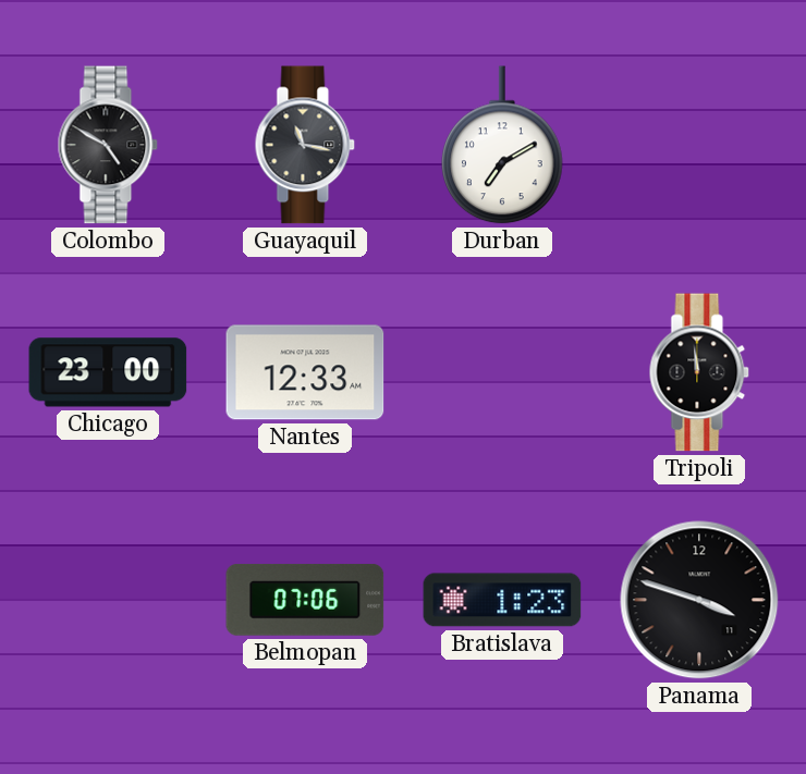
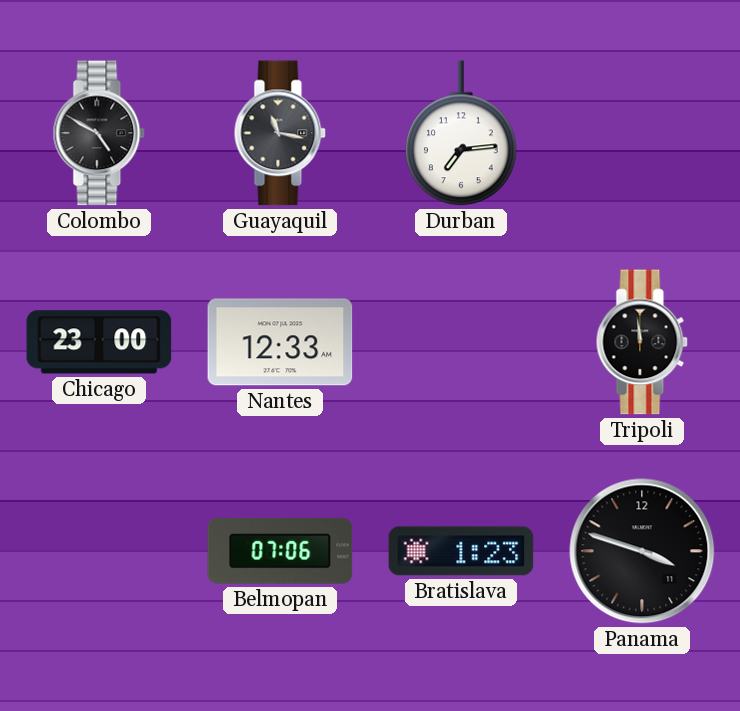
Durban: 7:10 -> 7:14
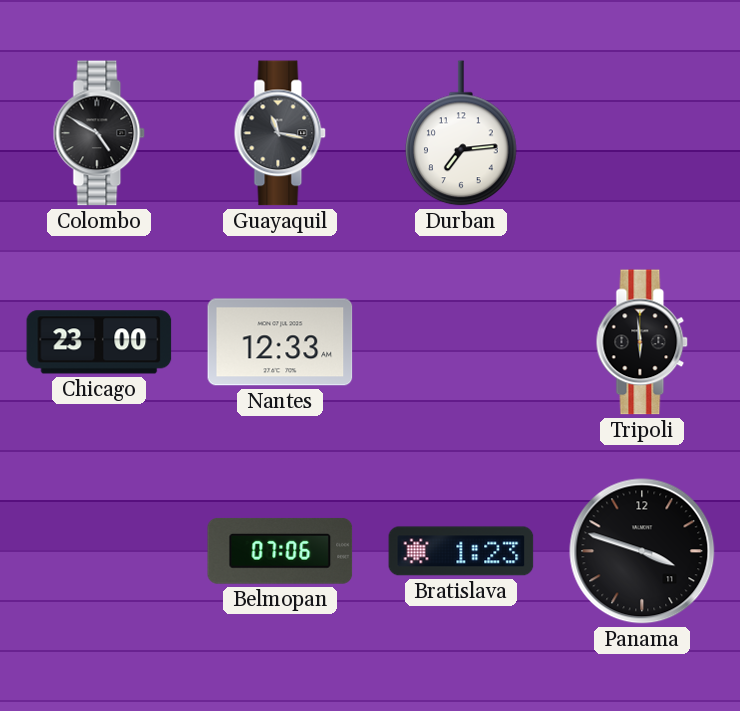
Tripoli: 11:59 -> 5:59
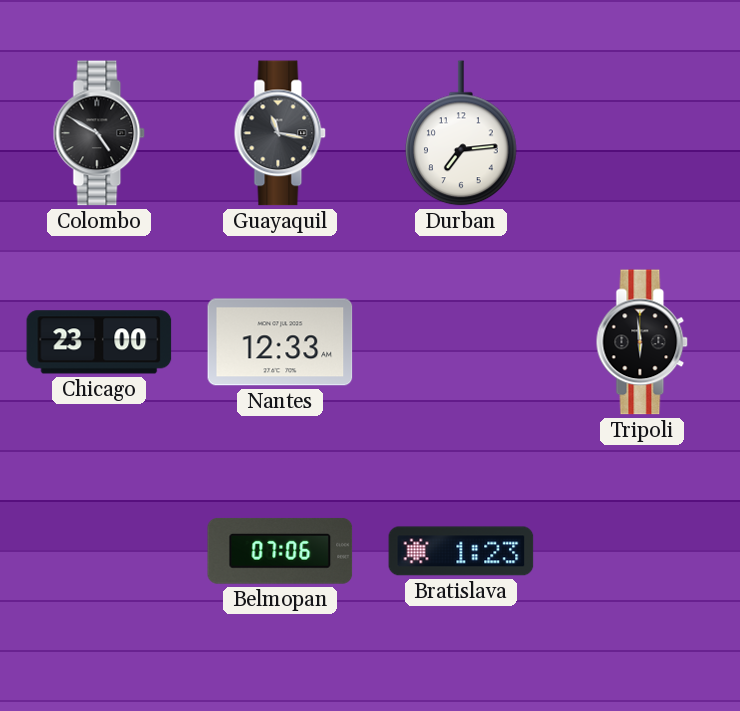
Panama: 3:48 -> none
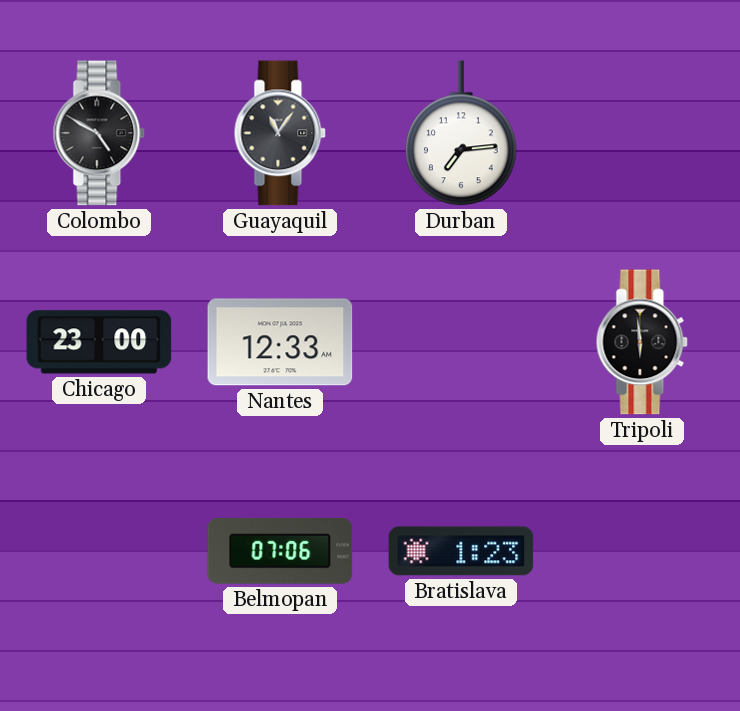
Guayaquil: 11:17 -> 11:06
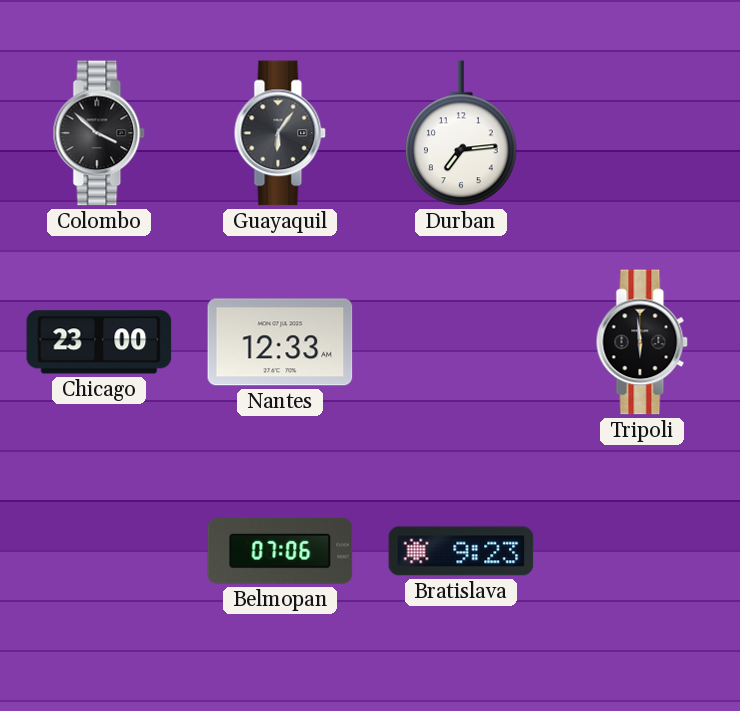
Colombo: 4:50 -> 3:52
Guayaquil: 11:06 -> 6:06
Bratislava: 1:23 -> 9:23
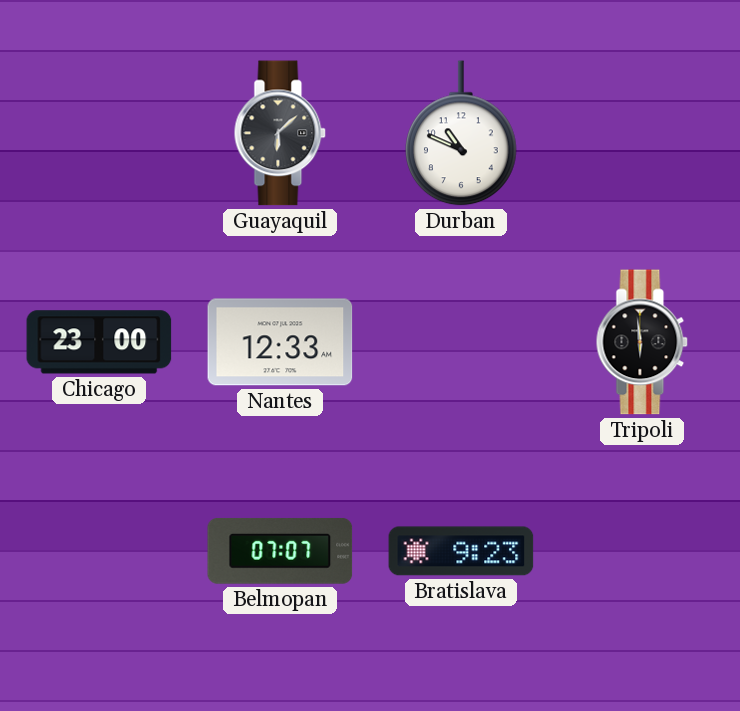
Colombo: 3:52 -> none
Guayaquil: 6:06 -> 6:08
Durban: 7:14 -> 10:49
Belmopan: 07:06 -> 07:07
